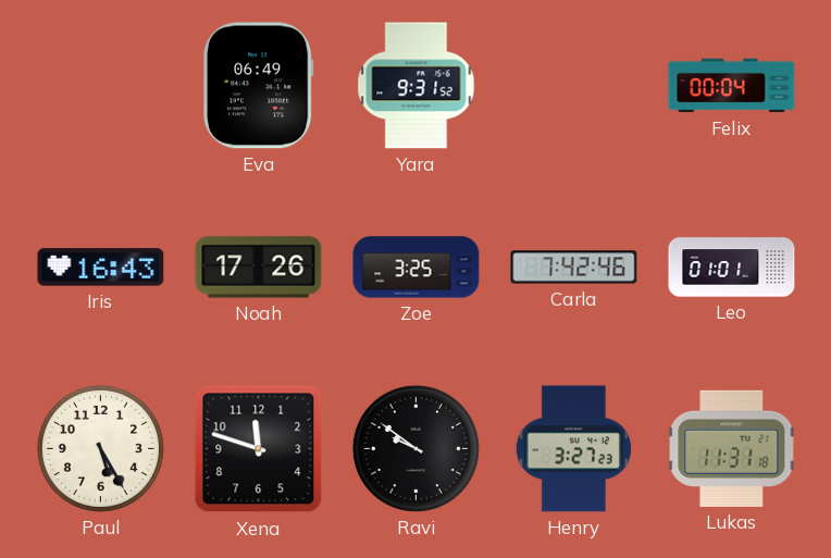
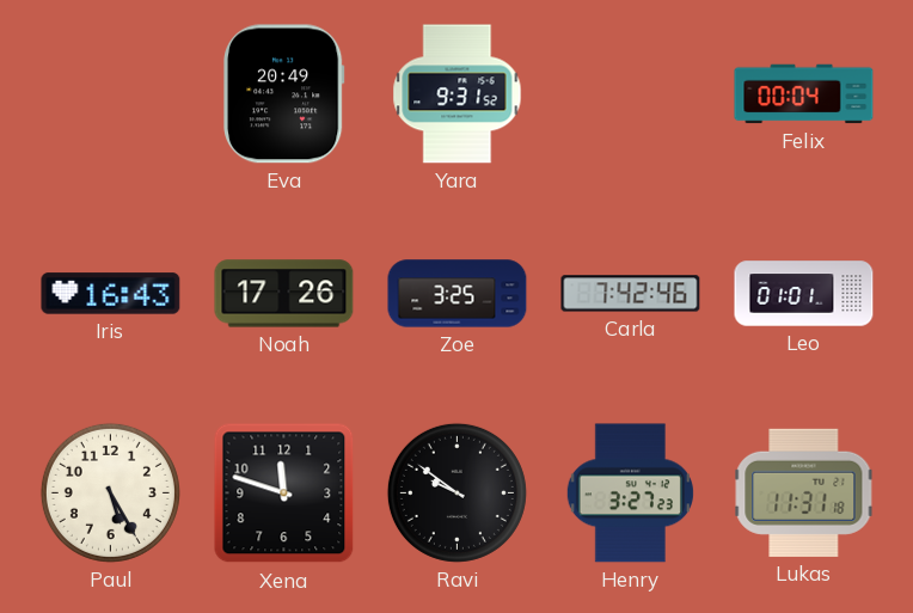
Eva: 06:49 -> 20:49
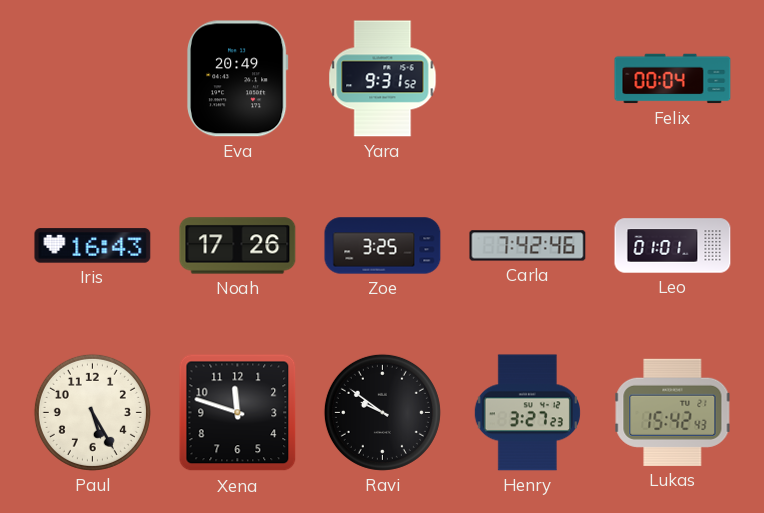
Lukas: 11:31 -> 15:42
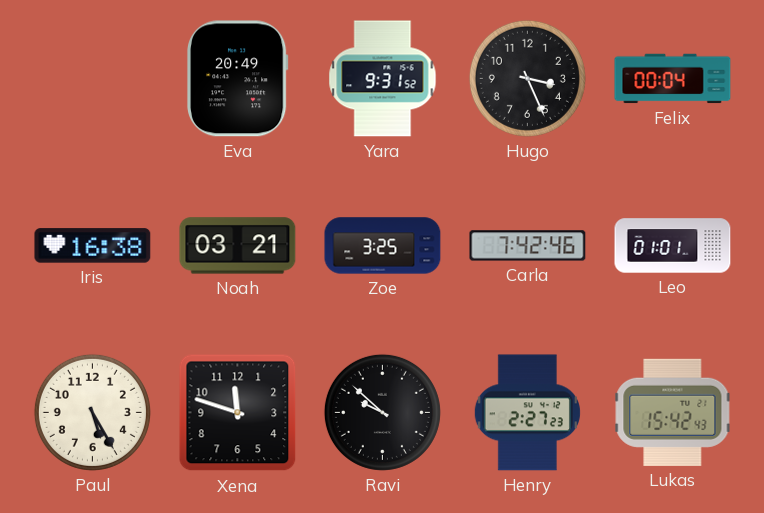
Hugo: none -> 3:26
Iris: 16:43 -> 16:38
Noah: 17:26 -> 03:21
Ravi: 9:51 -> 9:52
Henry: 3:27 -> 2:27
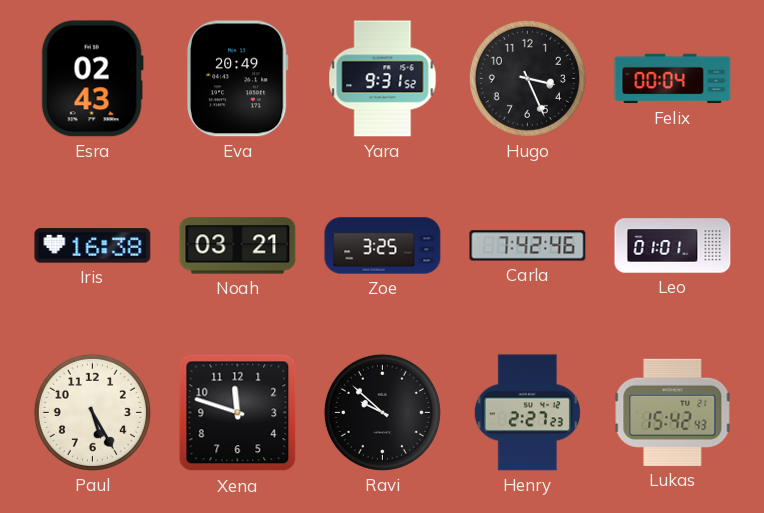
Esra: none -> 02:43
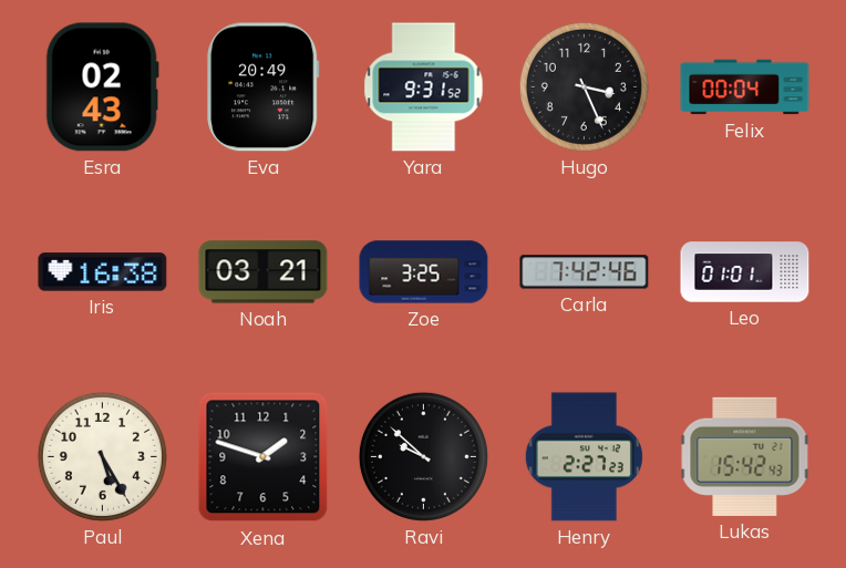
Xena: 11:48 -> 1:48
